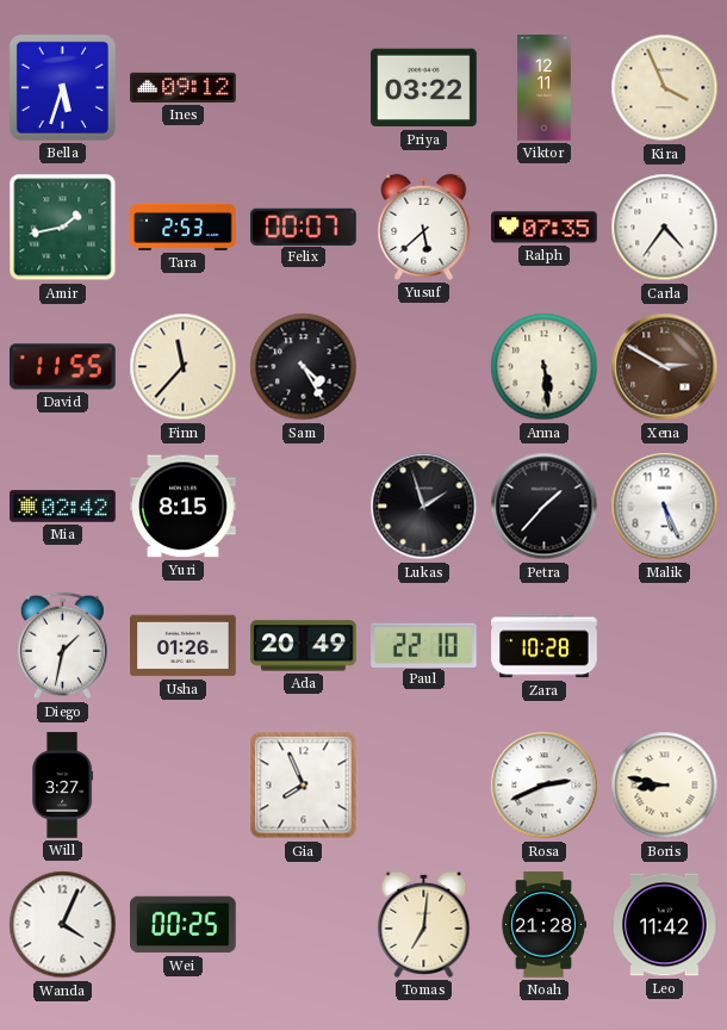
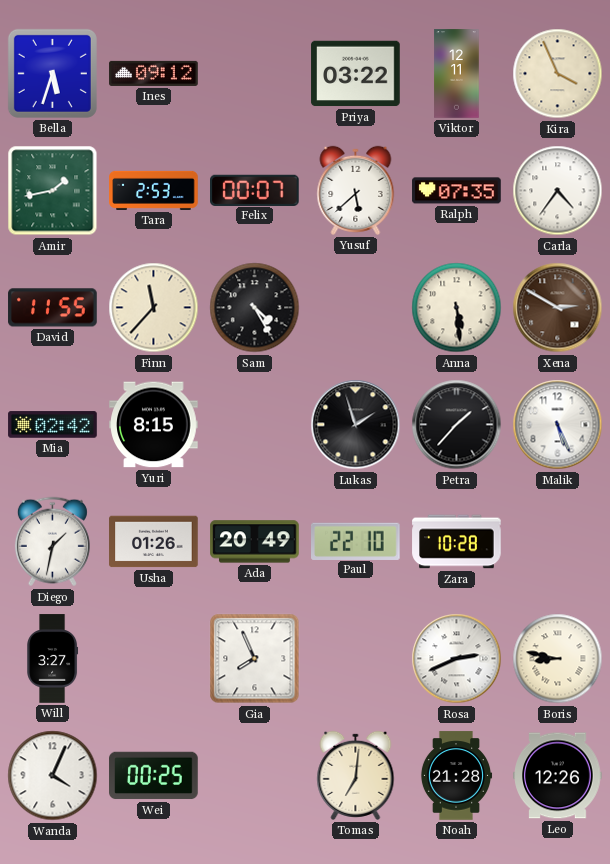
Leo: 11:42 -> 12:26
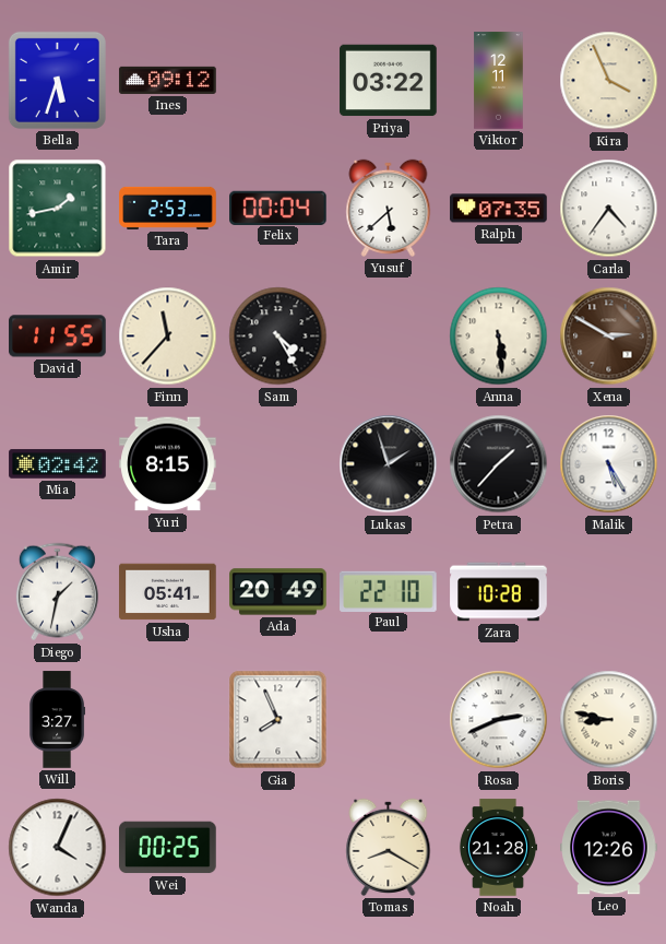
Felix: 00:07 -> 00:04
Malik: 5:26 -> 5:25
Usha: 01:26 -> 05:41
Tomas: 7:01 -> 8:20
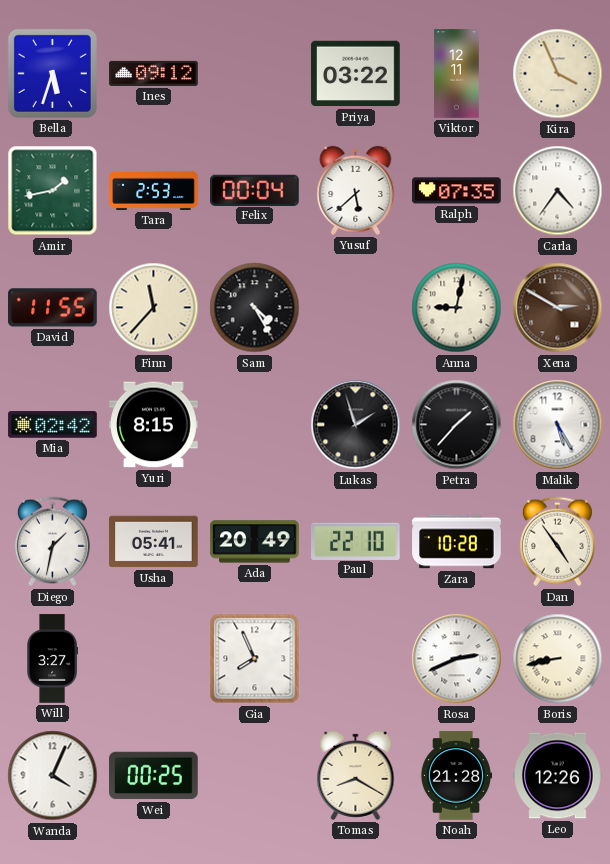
Anna: 5:29 -> 9:02
Dan: none -> 4:54
Boris: 8:47 -> 8:43
